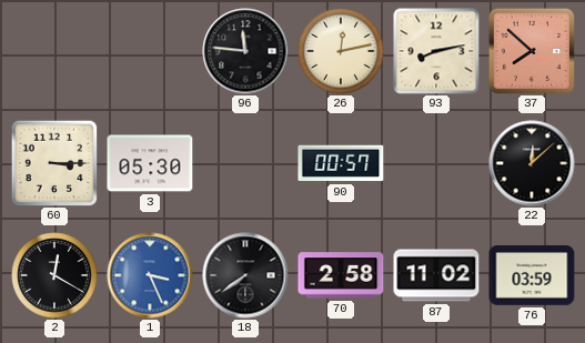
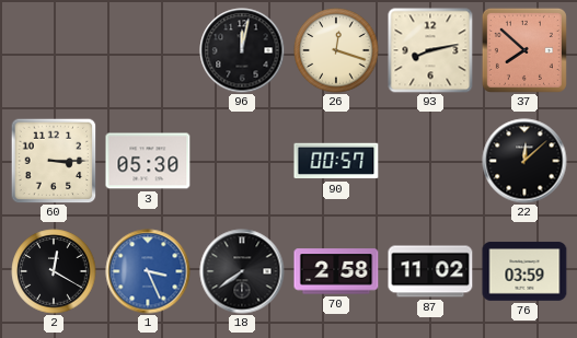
96: 11:46 -> 12:02
26: 12:13 -> 12:18
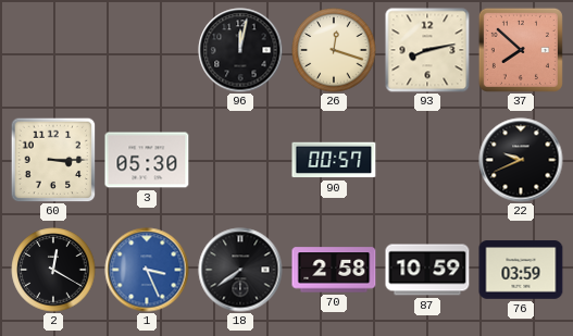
22: 12:08 -> 9:41
87: 11:02 -> 10:59
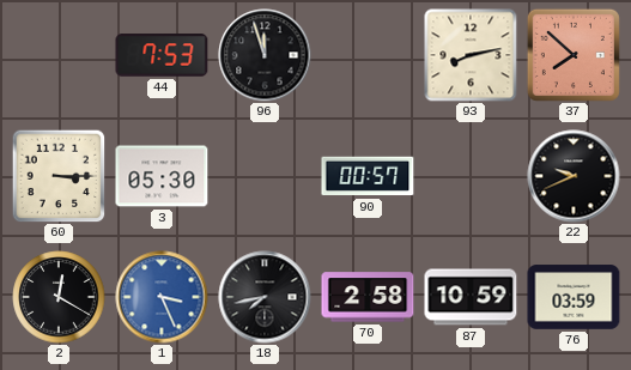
44: none -> 7:53
96: 12:02 -> 11:57
26: 12:18 -> none
18: 7:39 -> 7:43
